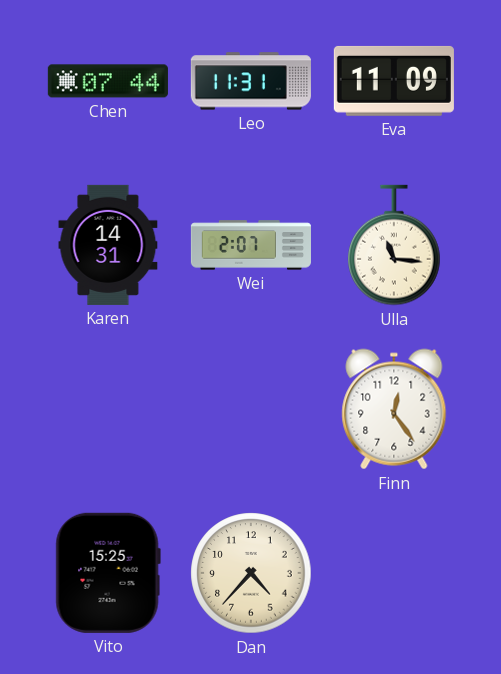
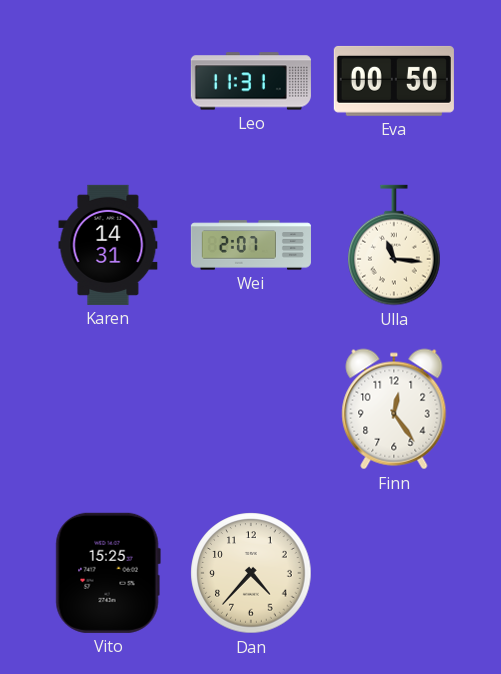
Chen: 07:44 -> none
Eva: 11:09 -> 00:50
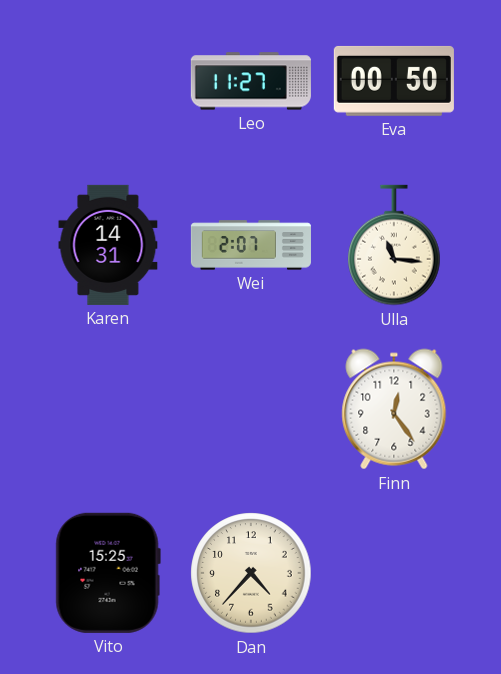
Leo: 11:31 -> 11:27
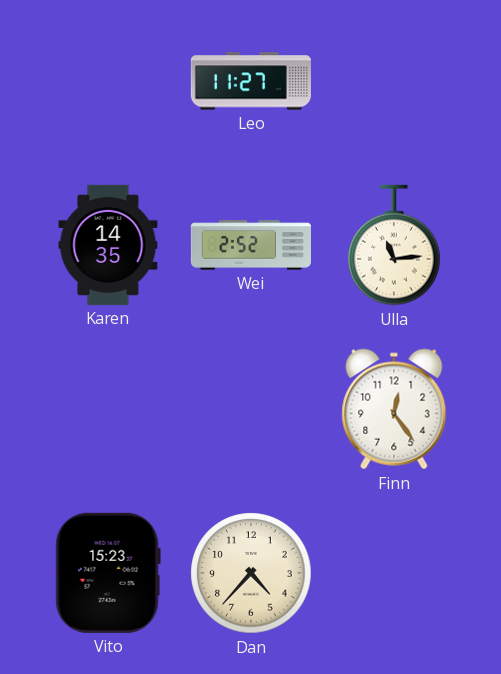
Eva: 00:50 -> none
Karen: 14:31 -> 14:35
Wei: 2:07 -> 2:52
Ulla: 11:16 -> 11:14
Vito: 15:25 -> 15:23
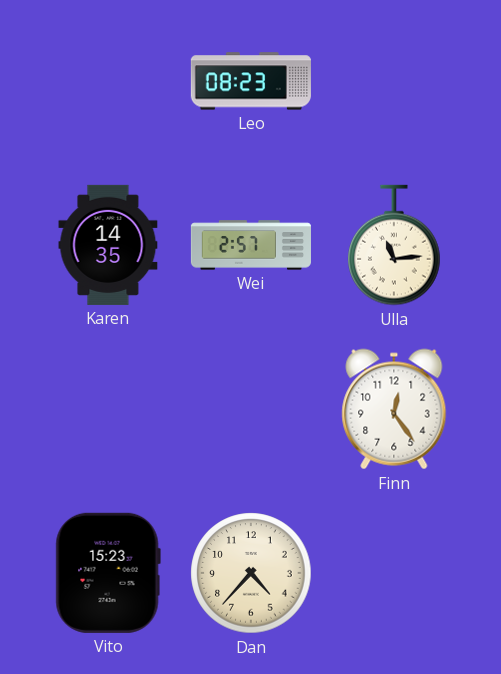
Leo: 11:27 -> 08:23
Wei: 2:52 -> 2:57
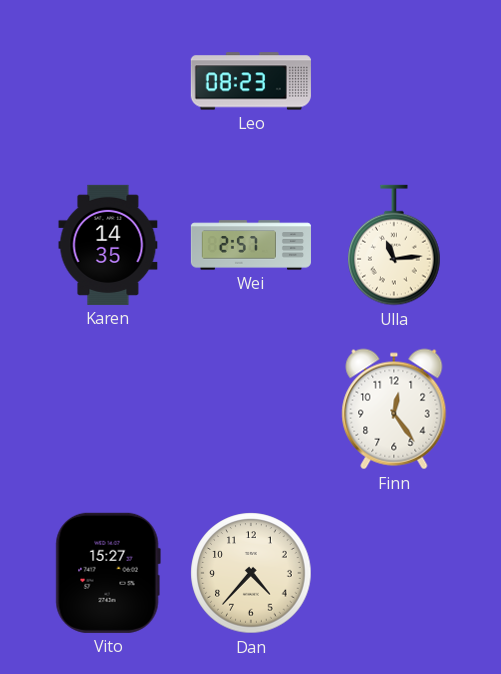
Vito: 15:23 -> 15:27
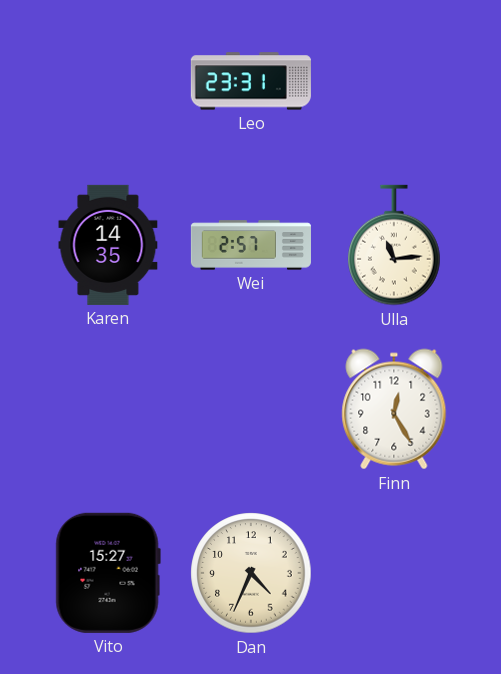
Leo: 08:23 -> 23:31
Finn: 12:24 -> 12:25
Dan: 4:37 -> 4:34
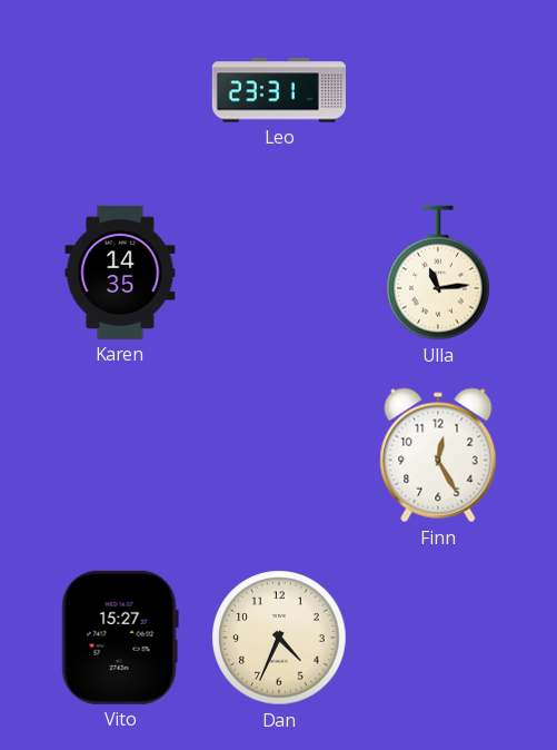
Wei: 2:57 -> none
